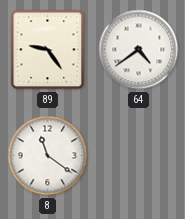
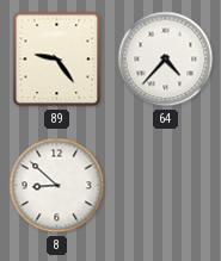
64: 4:39 -> 4:37
8: 11:21 -> 8:52
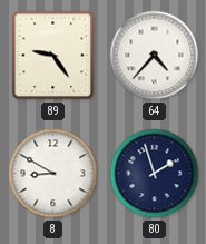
8: 8:52 -> 8:50
80: none -> 1:57
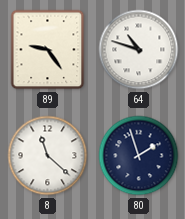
64: 4:37 -> 10:48
8: 8:50 -> 11:22
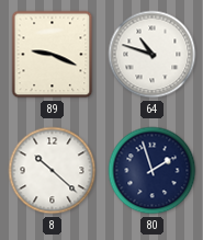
89: 9:24 -> 9:19
8: 11:22 -> 10:22
